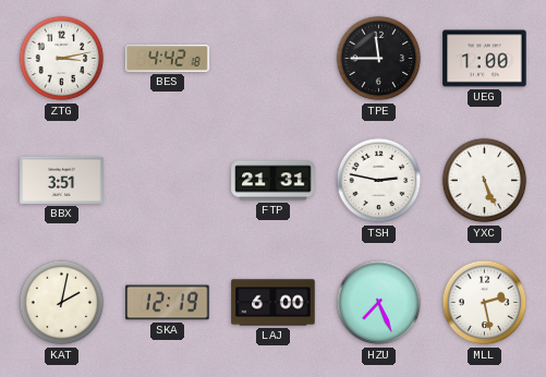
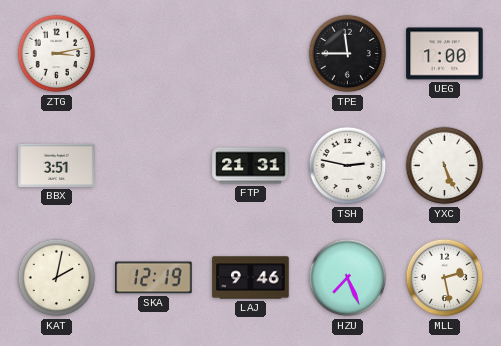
BES: 4:42 -> none
LAJ: 6:00 -> 9:46
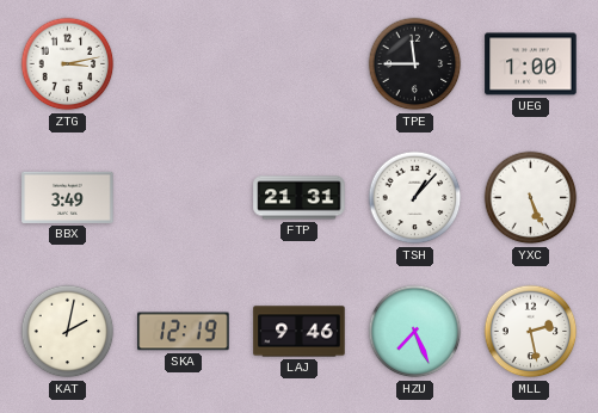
BBX: 3:51 -> 3:49
TSH: 2:47 -> 1:07
